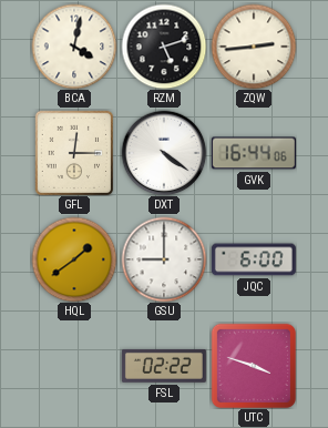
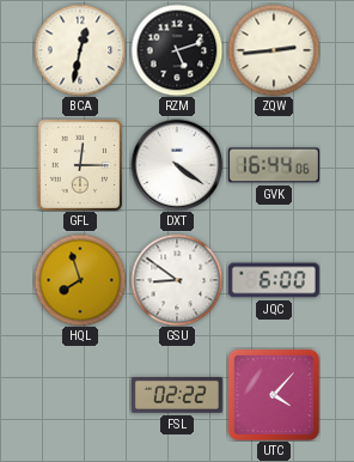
BCA: 4:02 -> 12:32
HQL: 1:39 -> 7:57
GSU: 9:00 -> 8:51
UTC: 3:48 -> 4:07
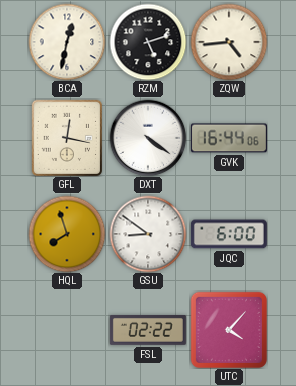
ZQW: 2:44 -> 4:44
GFL: 12:15 -> 12:17
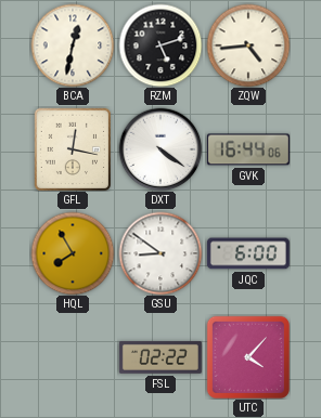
HQL: 7:57 -> 7:55
